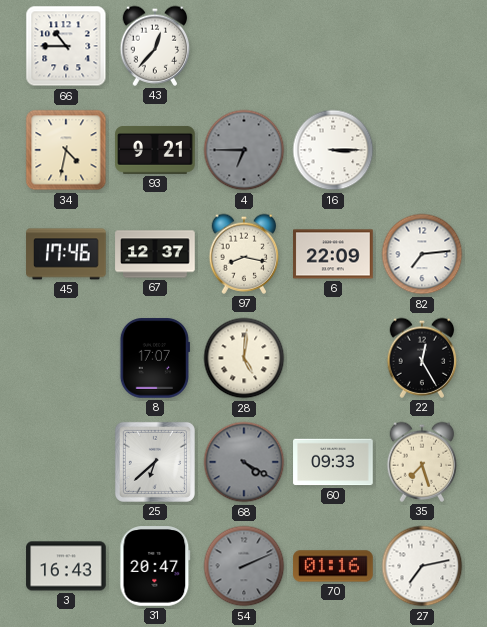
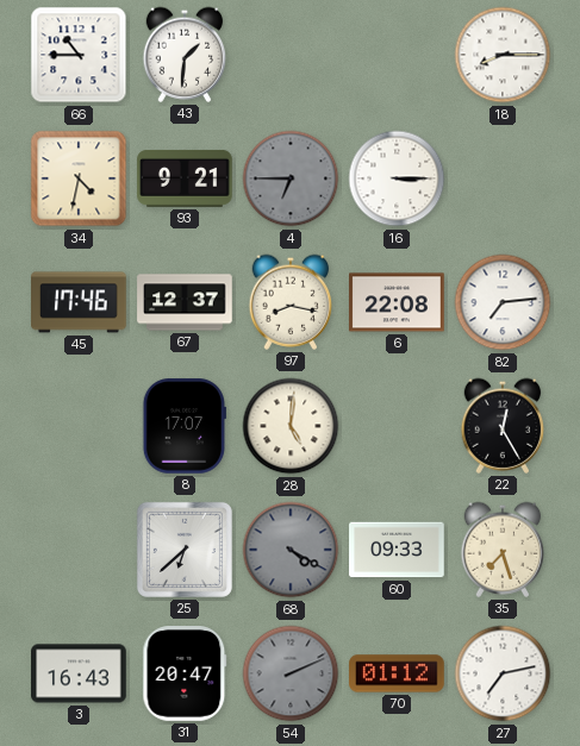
43: 12:37 -> 1:31
18: none -> 8:15
6: 22:09 -> 22:08
70: 01:16 -> 01:12
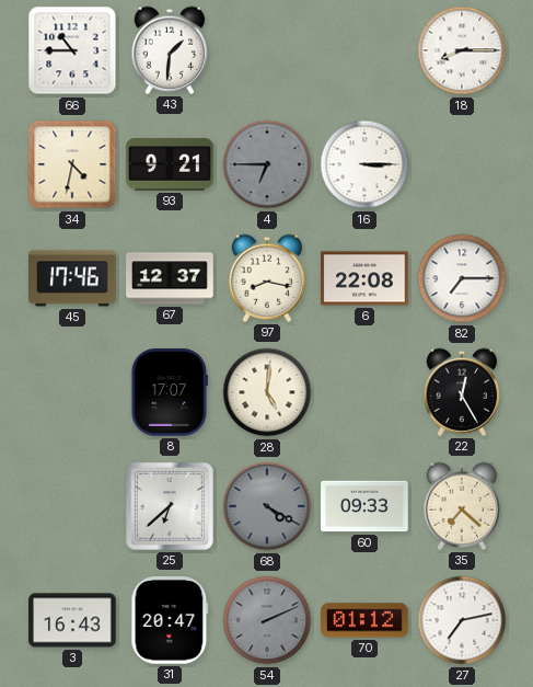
82: 7:14 -> 7:15
35: 7:27 -> 7:22
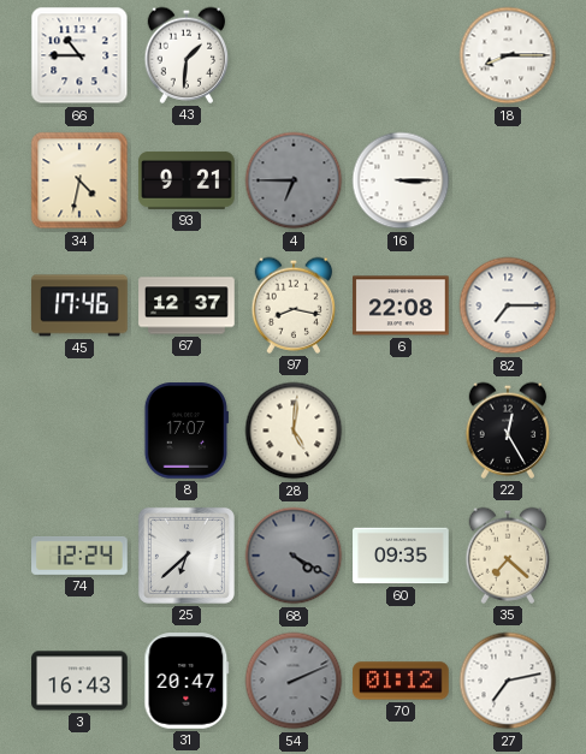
74: none -> 12:24
60: 09:33 -> 09:35
